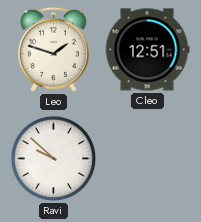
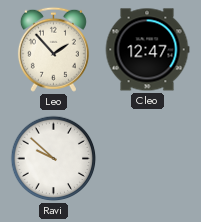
Leo: 1:48 -> 1:53
Cleo: 12:51 -> 12:47
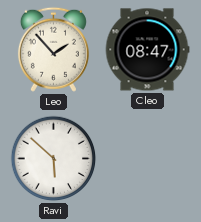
Cleo: 12:47 -> 08:47
Ravi: 9:52 -> 5:52
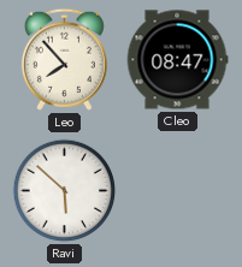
Leo: 1:53 -> 7:53
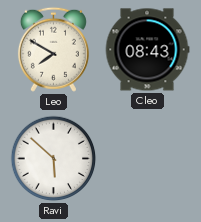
Leo: 7:53 -> 7:50
Cleo: 08:47 -> 08:43
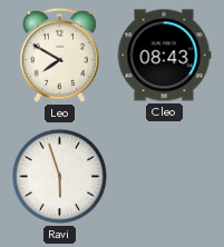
Ravi: 5:52 -> 5:57
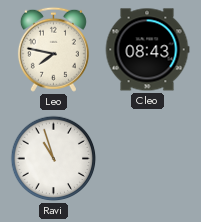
Leo: 7:50 -> 7:47
Ravi: 5:57 -> 10:57
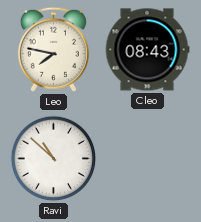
Ravi: 10:57 -> 10:52
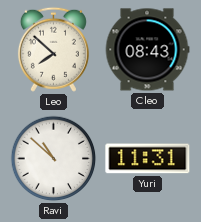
Leo: 7:47 -> 7:52
Yuri: none -> 11:31
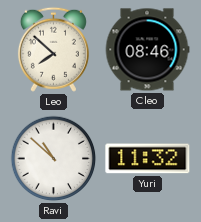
Cleo: 08:43 -> 08:46
Yuri: 11:31 -> 11:32
